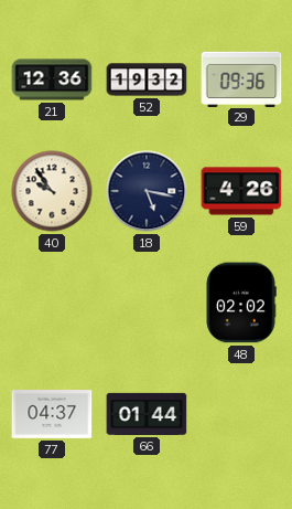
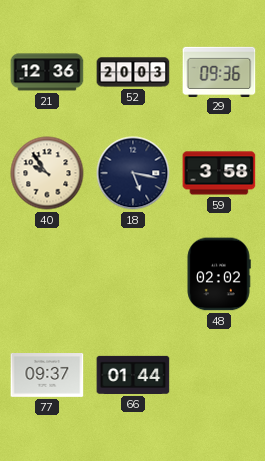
52: 19:32 -> 20:03
59: 4:26 -> 3:58
77: 04:37 -> 09:37
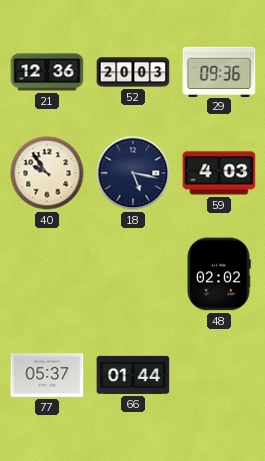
59: 3:58 -> 4:03
77: 09:37 -> 05:37
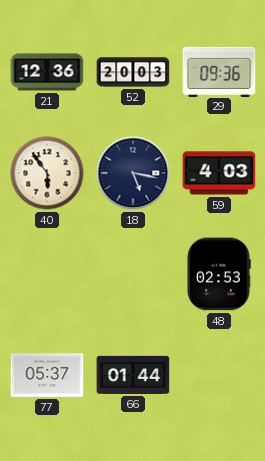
40: 9:54 -> 5:54
48: 02:02 -> 02:53
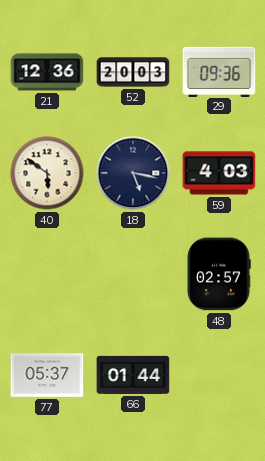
40: 5:54 -> 5:51
48: 02:53 -> 02:57
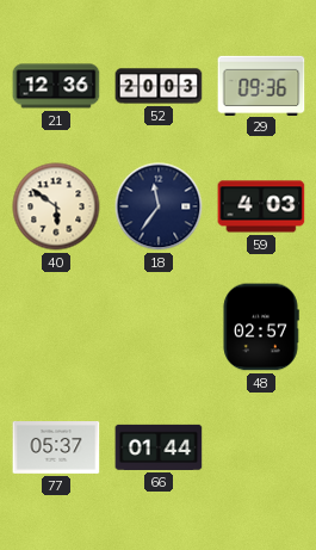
18: 5:17 -> 11:36
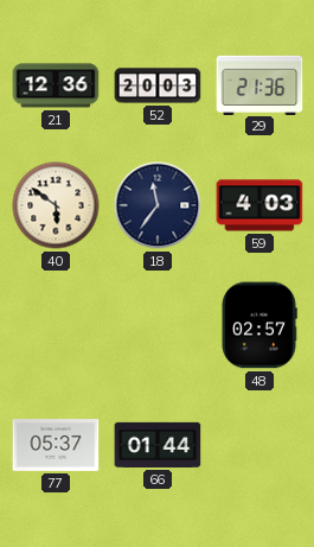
29: 09:36 -> 21:36
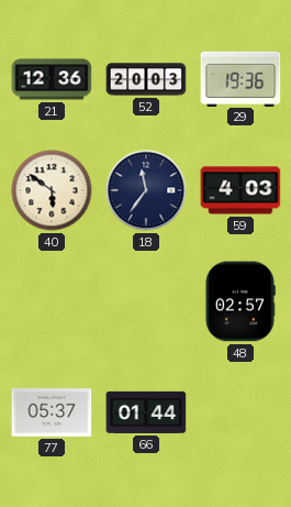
29: 21:36 -> 19:36
